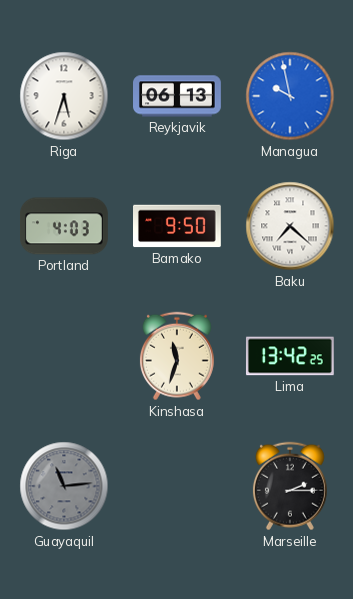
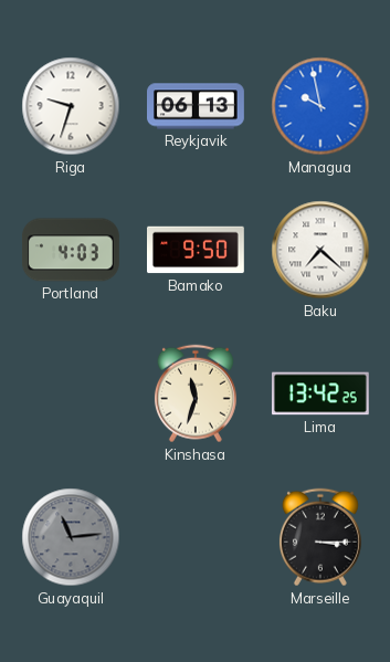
Riga: 5:33 -> 9:33
Marseille: 2:15 -> 3:15
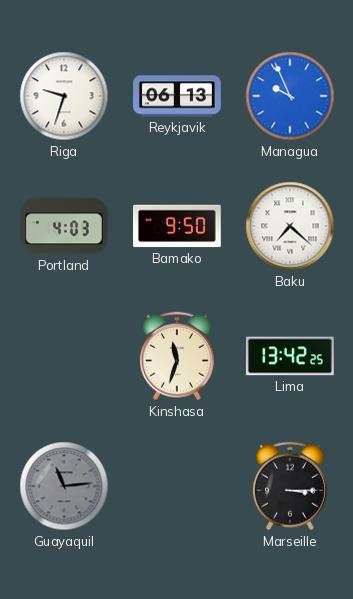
Managua: 9:58 -> 9:56
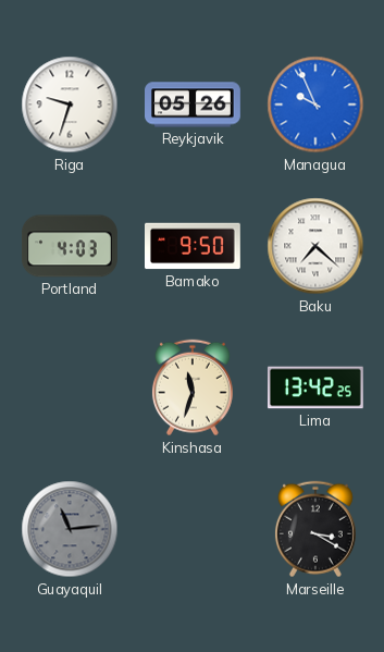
Reykjavik: 06:13 -> 05:26
Marseille: 3:15 -> 3:20
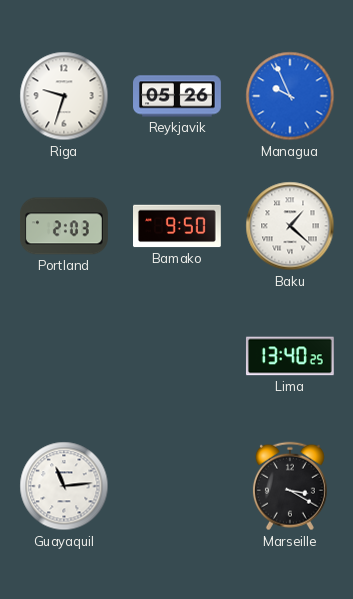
Portland: 4:03 -> 2:03
Baku: 7:22 -> 1:22
Kinshasa: 11:33 -> none
Lima: 13:42 -> 13:40
Guayaquil dial: grey -> white
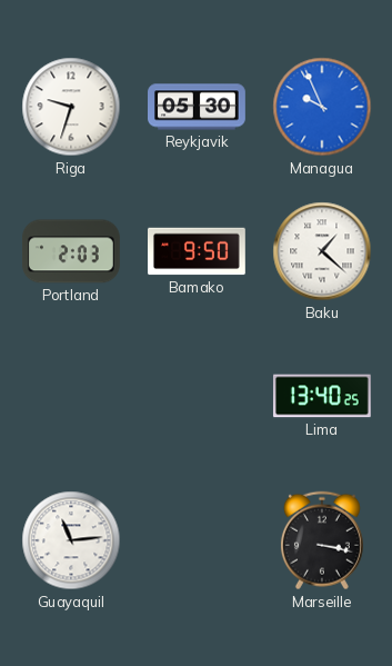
Reykjavik: 05:26 -> 05:30
Marseille: 3:20 -> 3:17
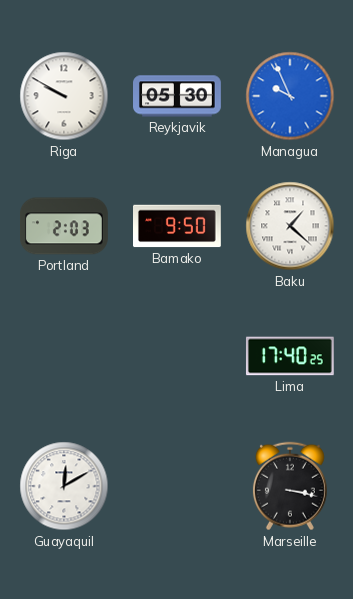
Riga: 9:33 -> 9:50
Lima: 13:40 -> 17:40
Guayaquil: 11:14 -> 12:10
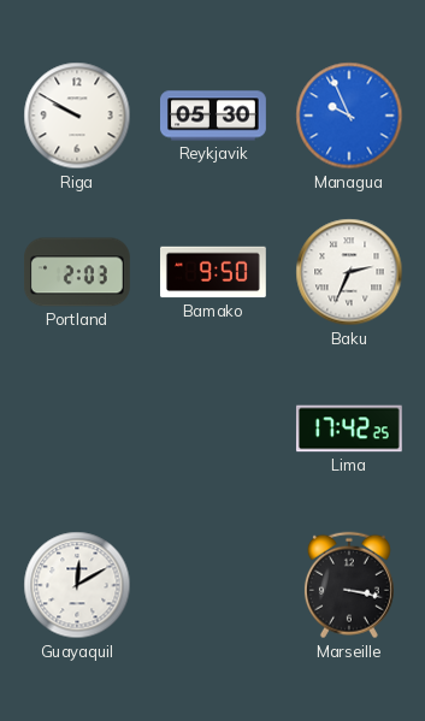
Baku: 1:22 -> 2:34
Lima: 17:40 -> 17:42
